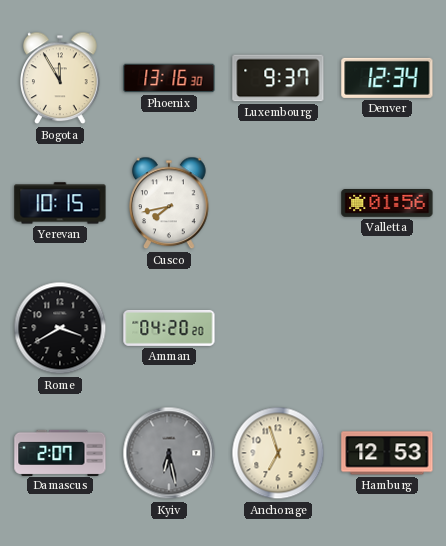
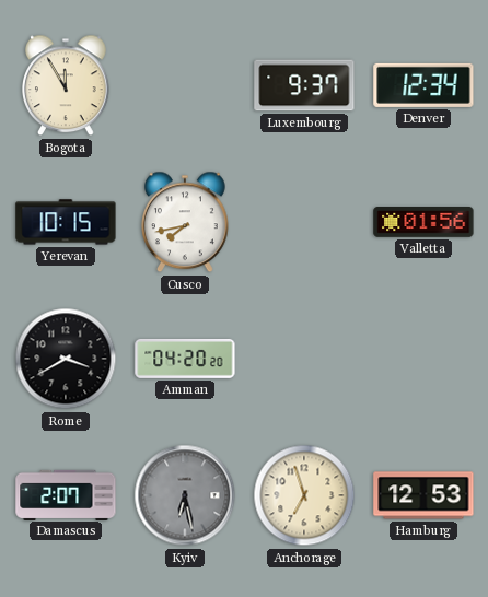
Phoenix: 13:16 -> none
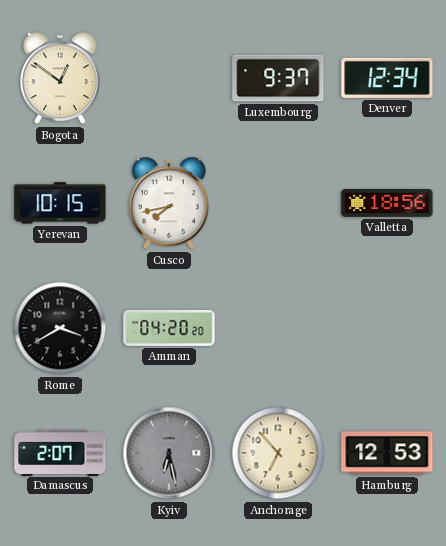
Bogota: 11:55 -> 12:51
Valletta: 01:56 -> 18:56
Anchorage: 6:57 -> 6:53
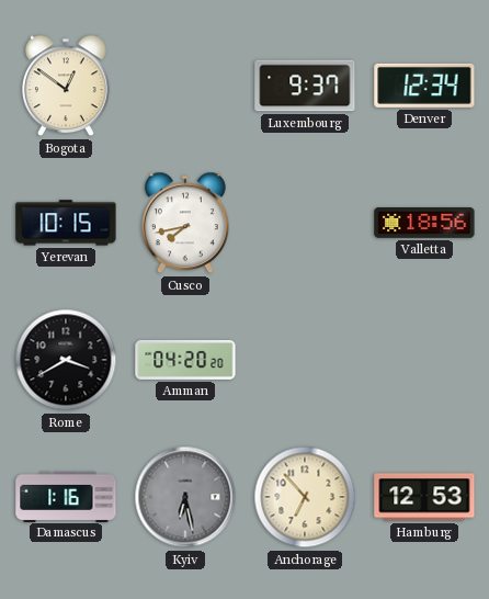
Damascus: 2:07 -> 1:16
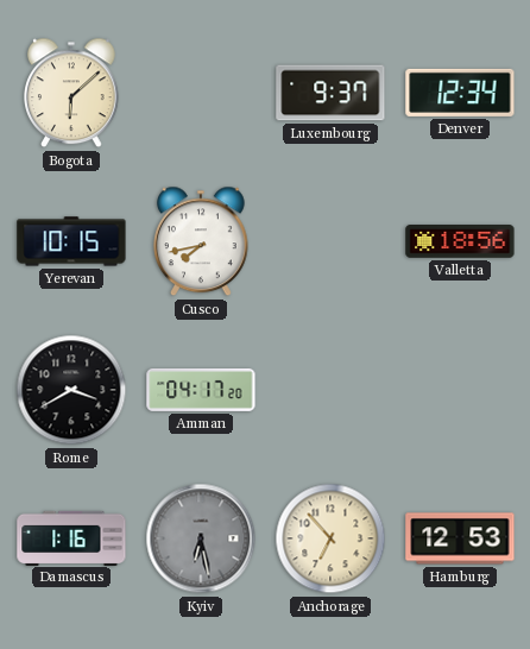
Bogota: 12:51 -> 6:08
Amman: 04:20 -> 04:17
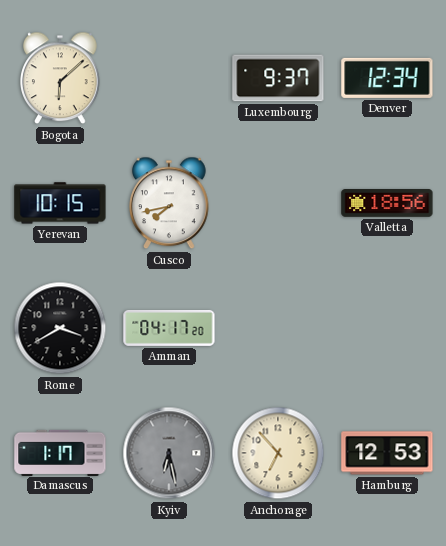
Damascus: 1:16 -> 1:17
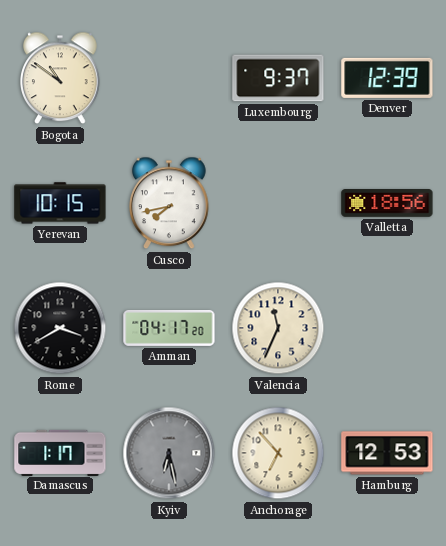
Bogota: 6:08 -> 10:51
Denver: 12:34 -> 12:39
Valencia: none -> 11:34
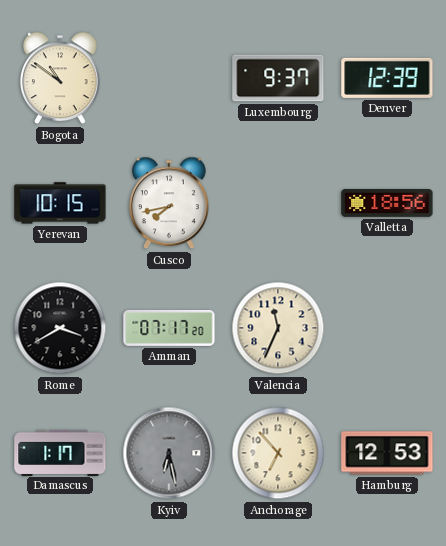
Amman: 04:17 -> 07:17
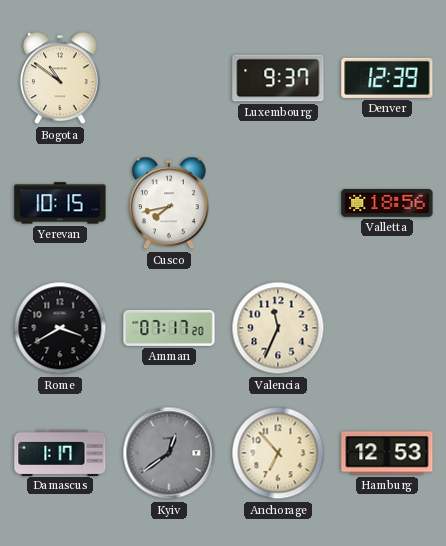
Kyiv: 6:28 -> 12:39
